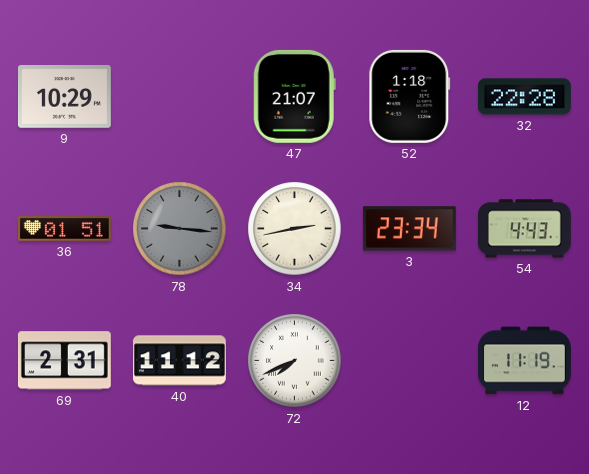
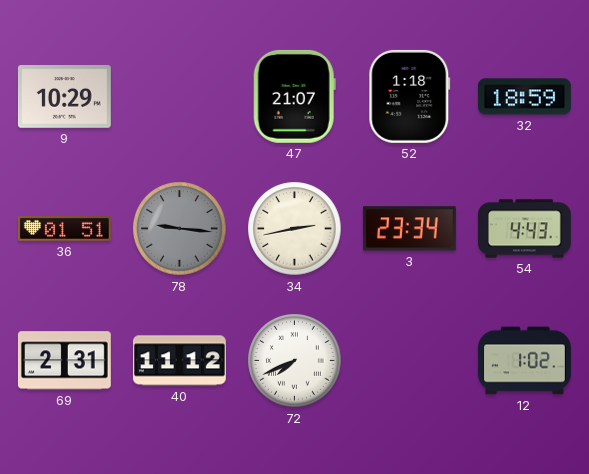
32: 22:28 -> 18:59
12: 11:19 -> 1:02
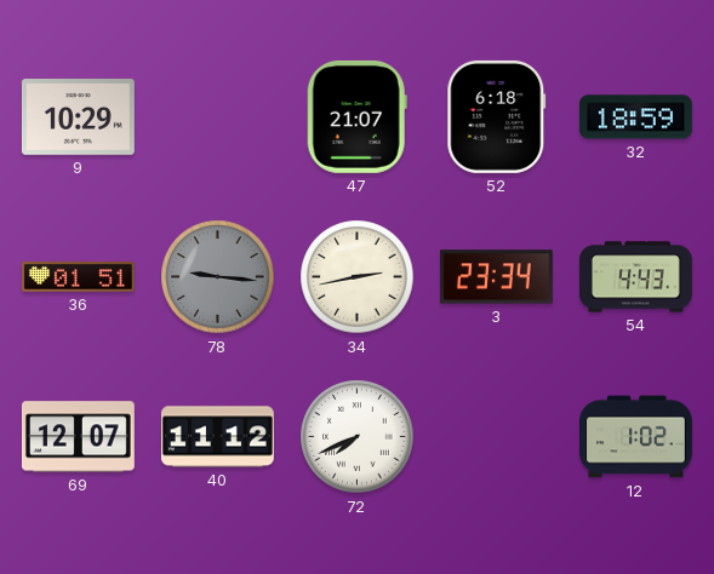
52: 1:18 -> 6:18
69: 2:31 -> 12:07
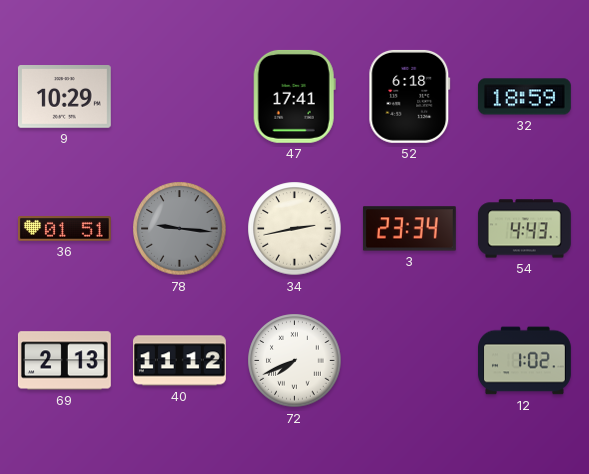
47: 21:07 -> 17:41
69: 12:07 -> 2:13
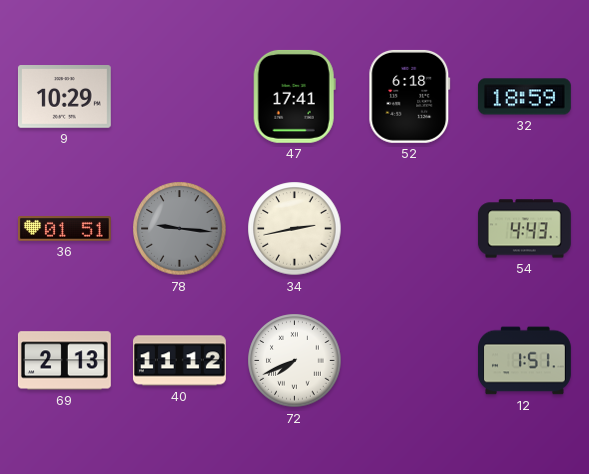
3: 23:34 -> none
12: 1:02 -> 1:51
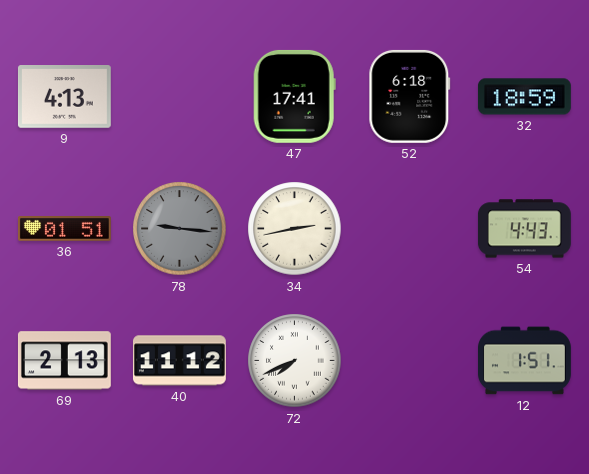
9: 10:29 -> 4:13
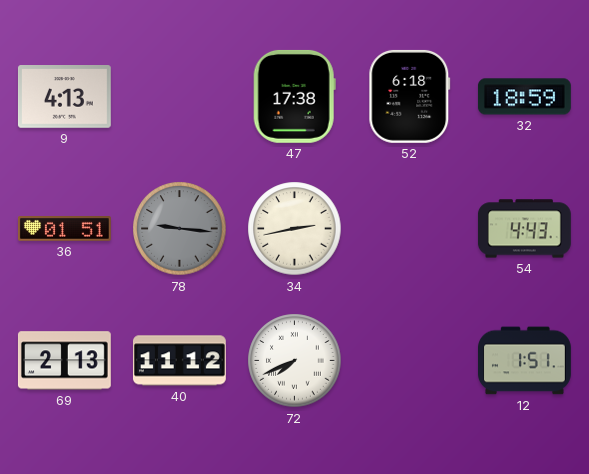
47: 17:41 -> 17:38
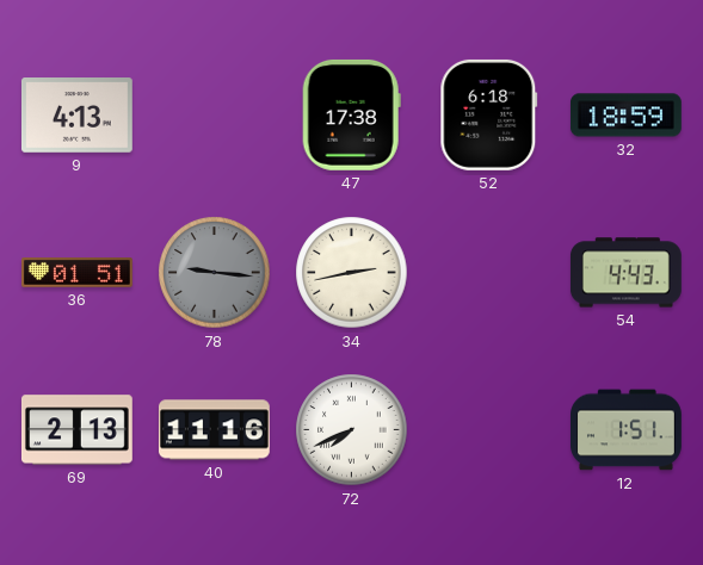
40: 11:12 -> 11:16
